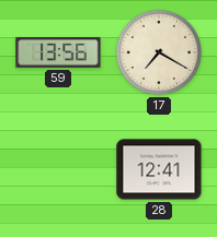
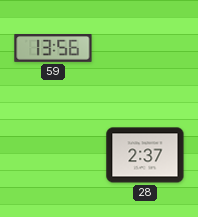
17: 7:20 -> none
28: 12:41 -> 2:37
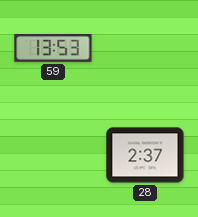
59: 13:56 -> 13:53
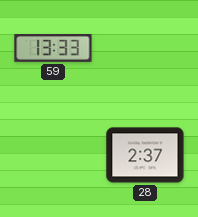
59: 13:53 -> 13:33
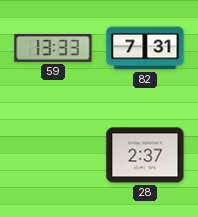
82: none -> 7:31
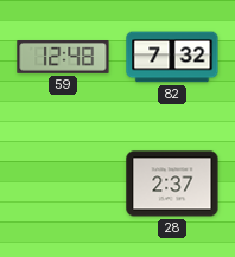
59: 13:33 -> 12:48
82: 7:31 -> 7:32
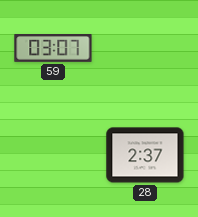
59: 12:48 -> 03:07
82: 7:32 -> none
